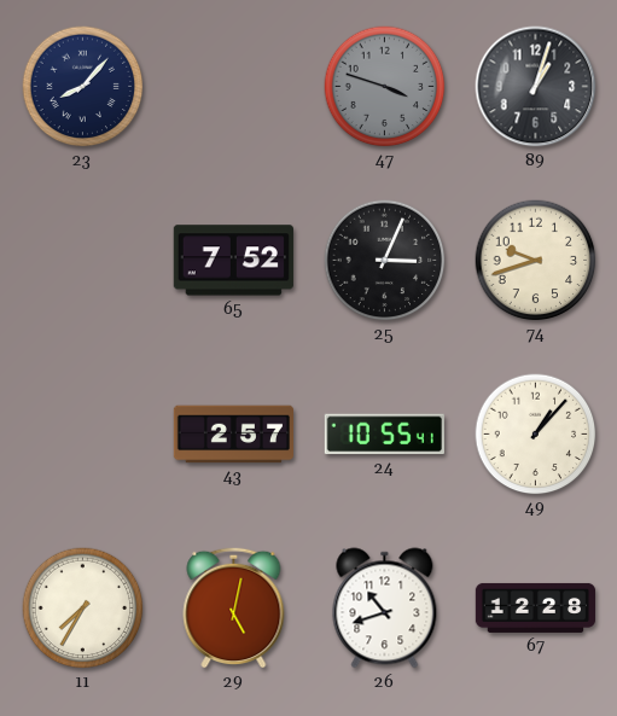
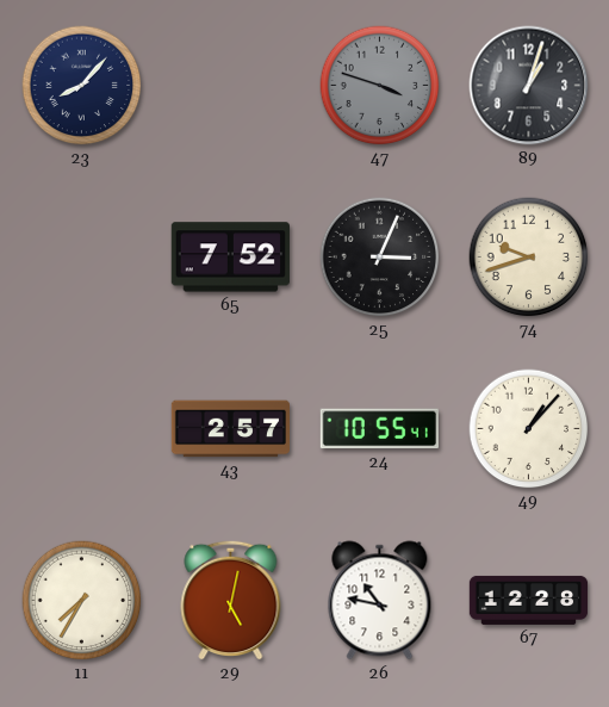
26: 10:42 -> 10:47
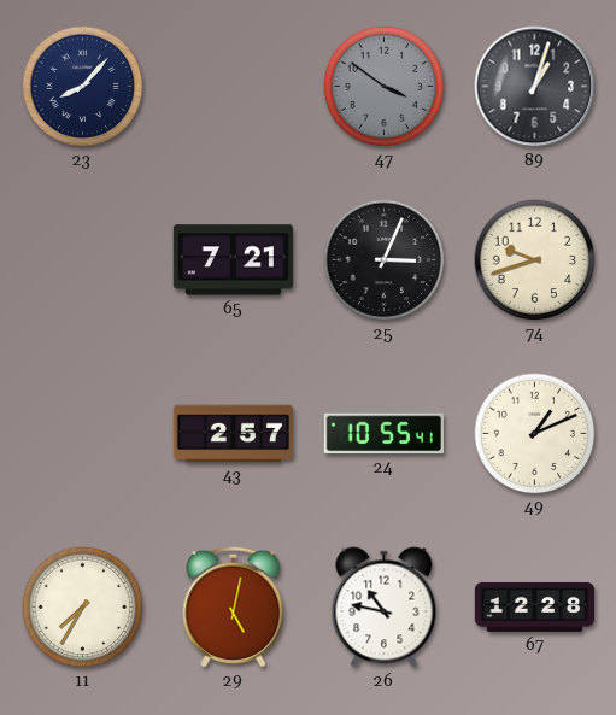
47: 3:48 -> 3:51
65: 7:52 -> 7:21
49: 1:07 -> 1:11
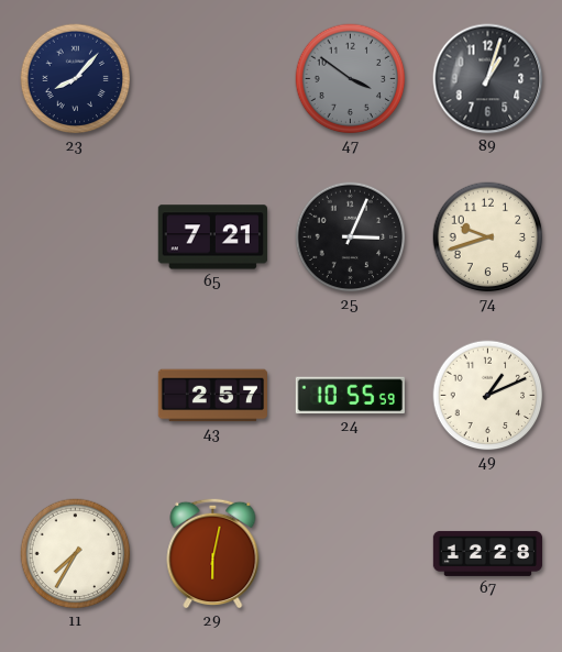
24: 10:55:41 -> 10:55:59
29: 5:02 -> 6:02
26: 10:47 -> none
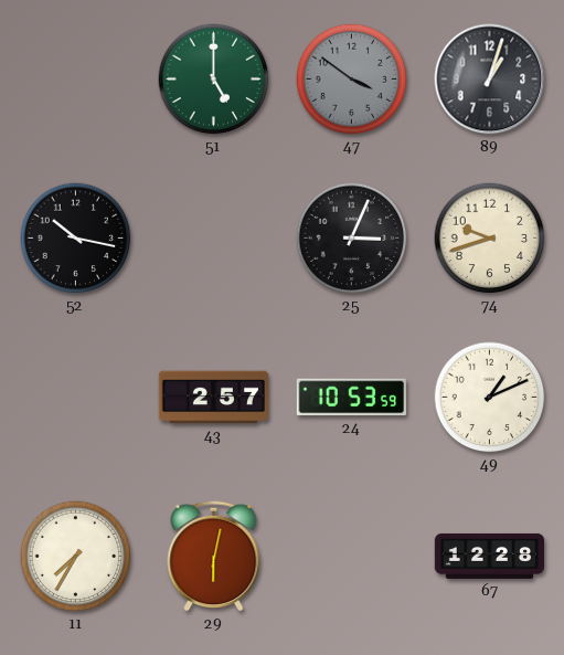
23: 8:07 -> none
51: none -> 5:00
52: none -> 10:17
65: 7:21 -> none
24: 10:55 -> 10:53
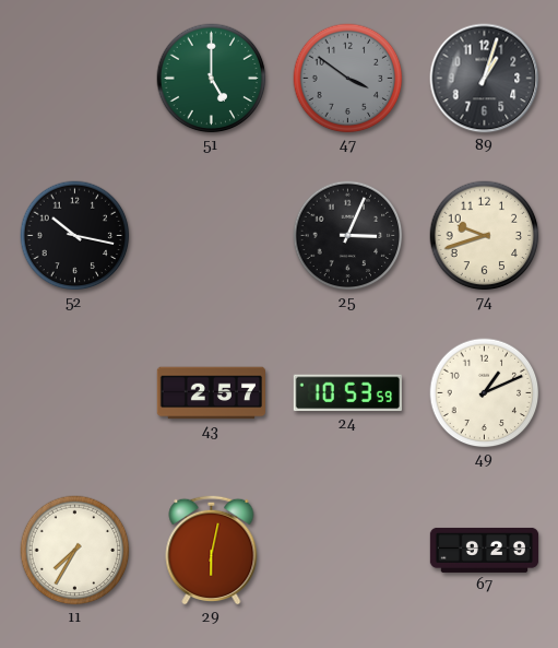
67: 12:28 -> 9:29
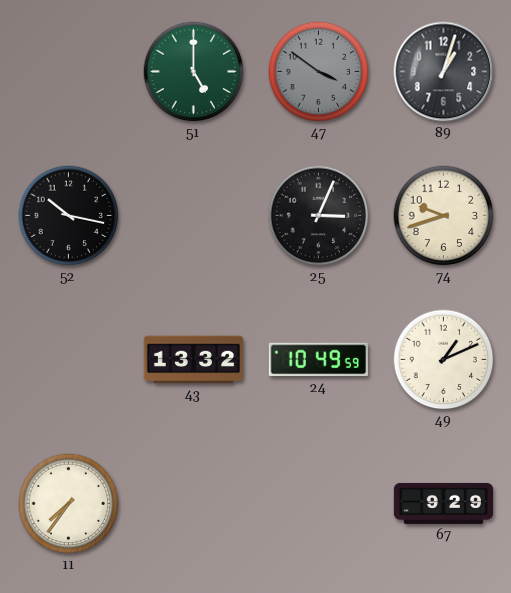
43: 2:57 -> 13:32
24: 10:53 -> 10:49
11: 7:35 -> 7:36
29: 6:02 -> none
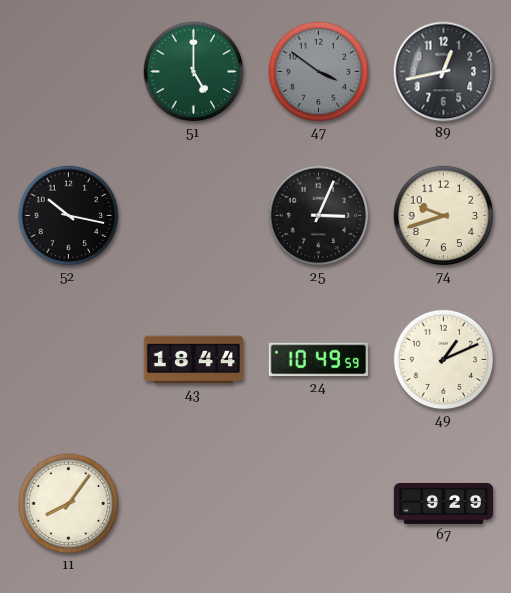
89: 1:03 -> 12:43
43: 13:32 -> 18:44
11: 7:36 -> 8:06
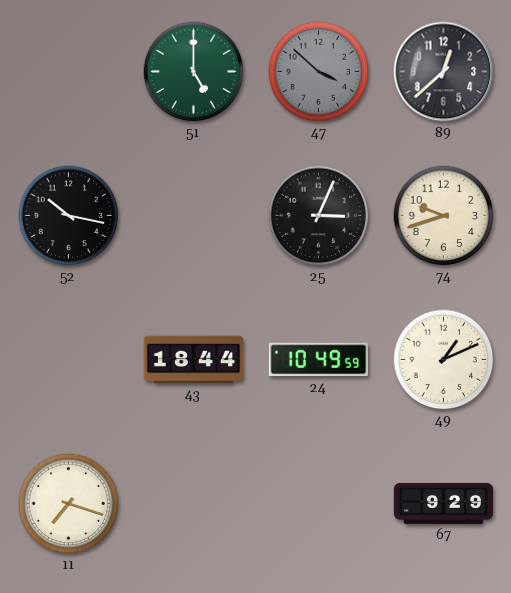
47: 3:51 -> 3:52
89: 12:43 -> 12:38
11: 8:06 -> 7:18
